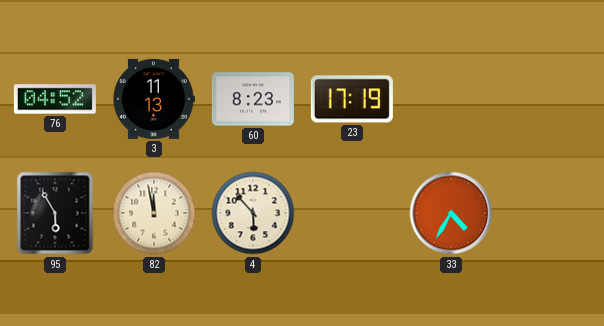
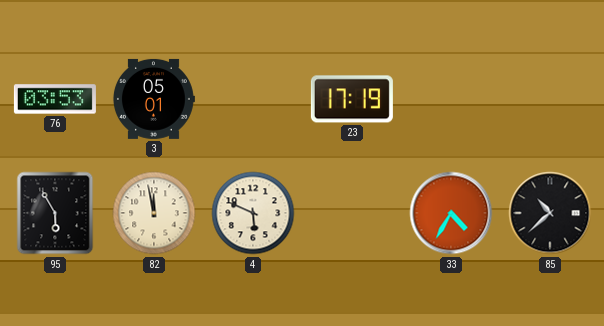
76: 04:52 -> 03:53
3: 11:13 -> 05:01
60: 8:23 -> none
4: 5:53 -> 5:49
85: none -> 10:38
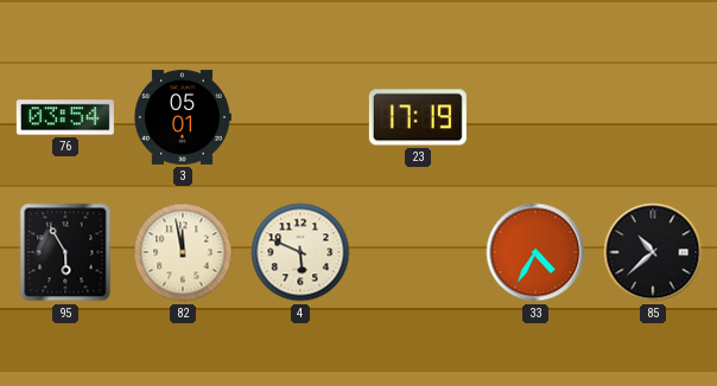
76: 03:53 -> 03:54
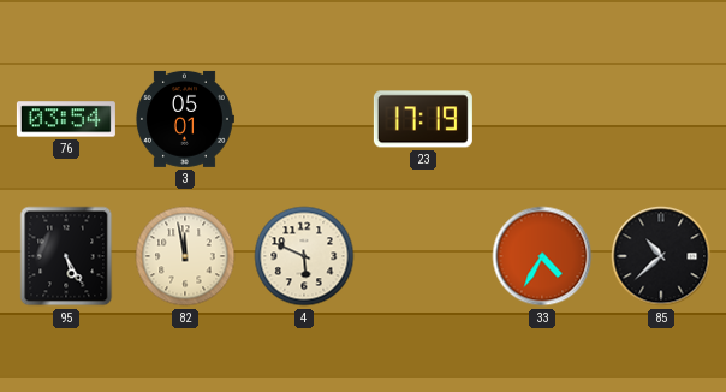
95: 5:55 -> 5:25
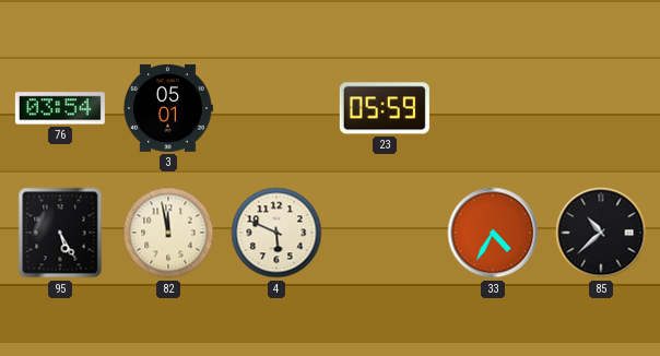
23: 17:19 -> 05:59
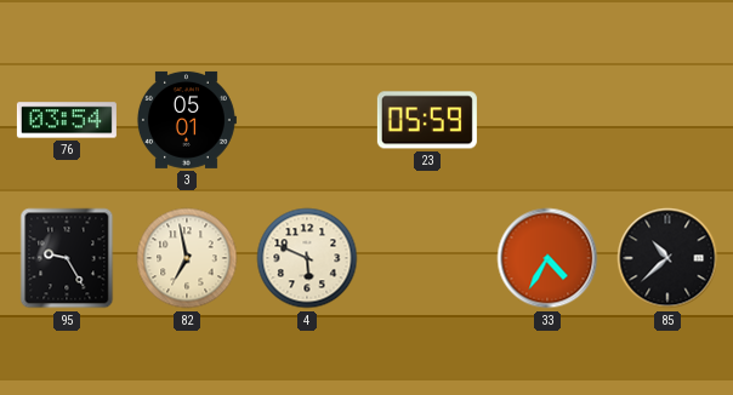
95: 5:25 -> 9:25
82: 11:58 -> 6:58
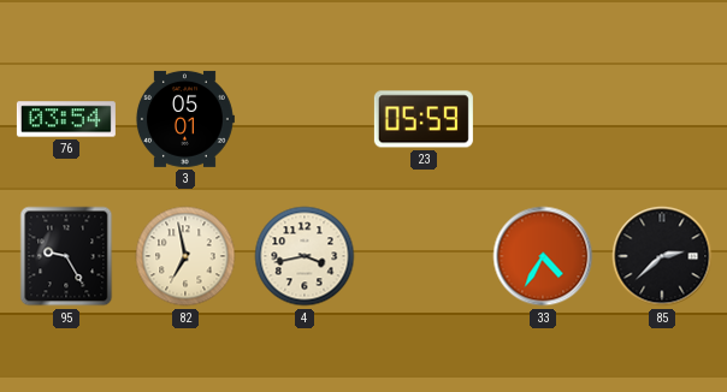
4: 5:49 -> 3:43
85: 10:38 -> 2:38
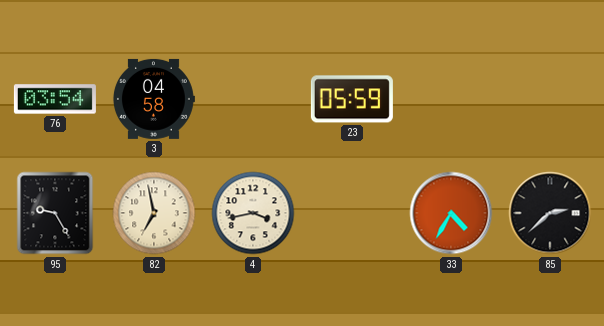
3: 05:01 -> 04:58
